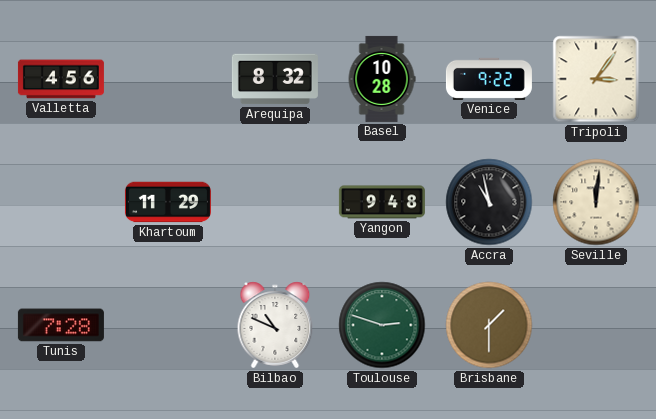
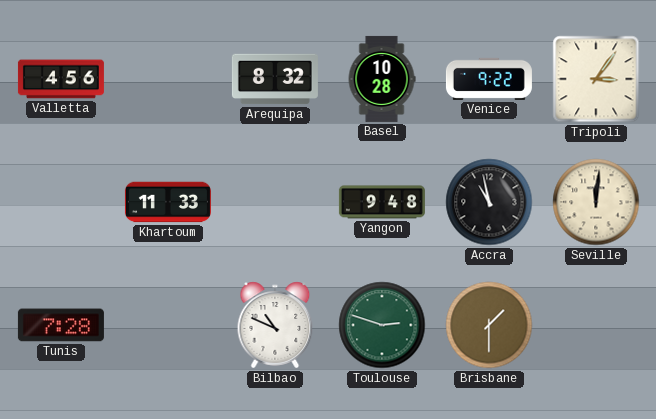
Khartoum: 11:29 -> 11:33
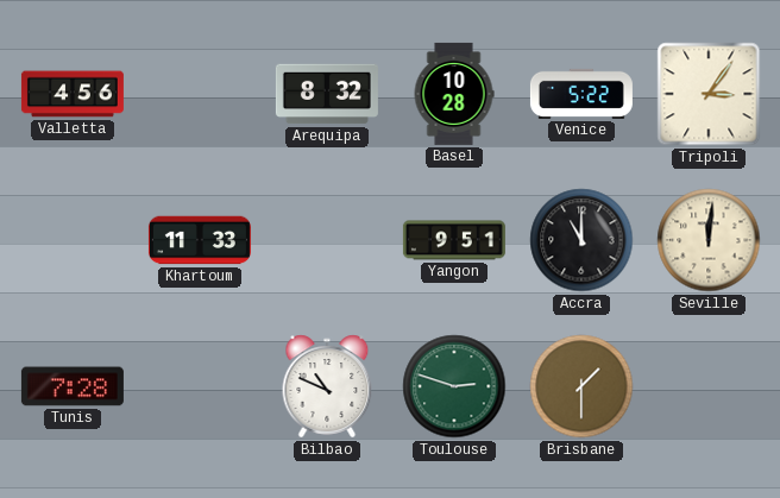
Venice: 9:22 -> 5:22
Yangon: 9:48 -> 9:51
Accra: 10:58 -> 11:00
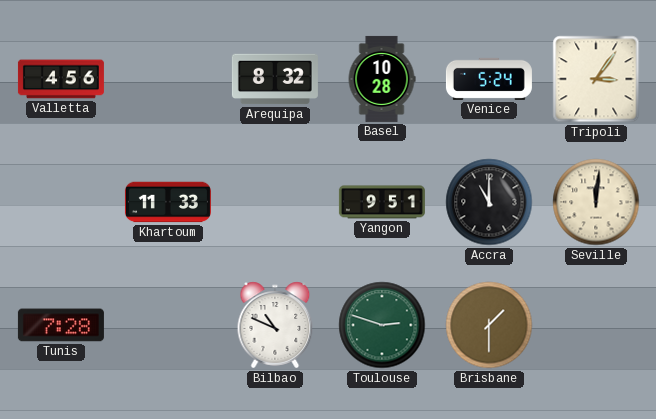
Venice: 5:22 -> 5:24
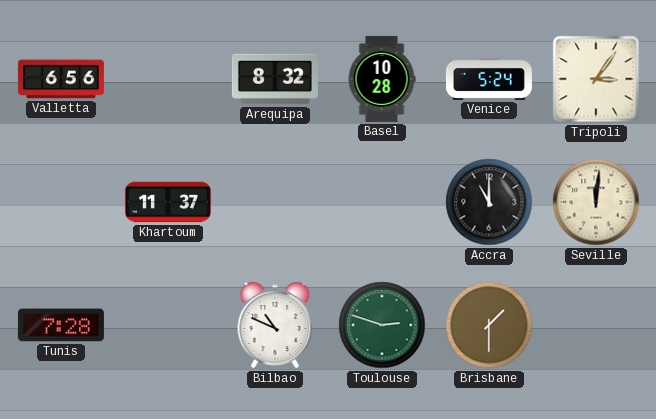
Valletta: 4:56 -> 6:56
Khartoum: 11:33 -> 11:37
Yangon: 9:51 -> none
